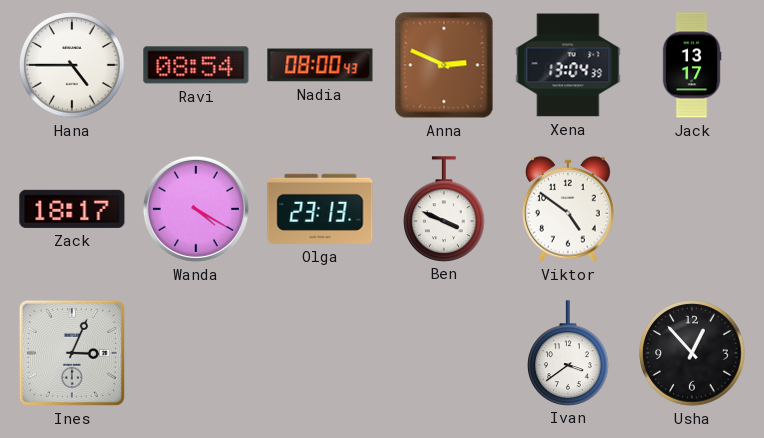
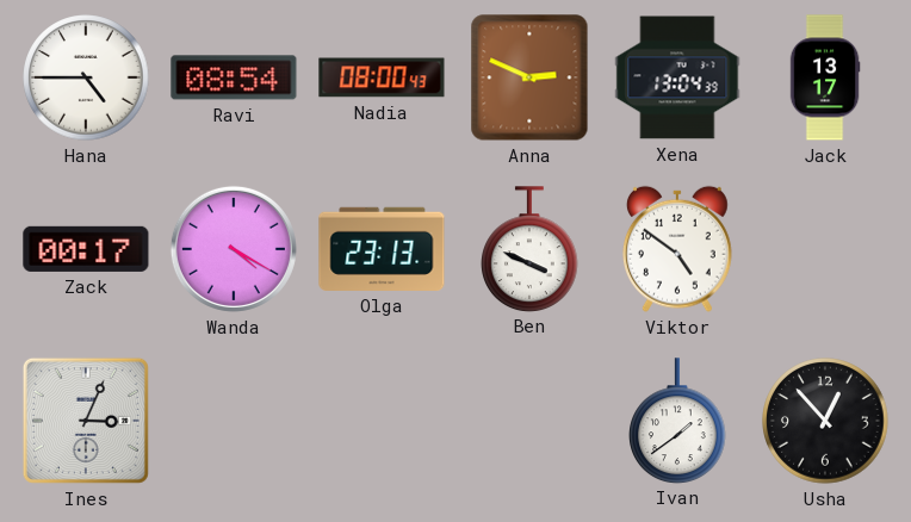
Zack: 18:17 -> 00:17
Ivan: 3:39 -> 1:39
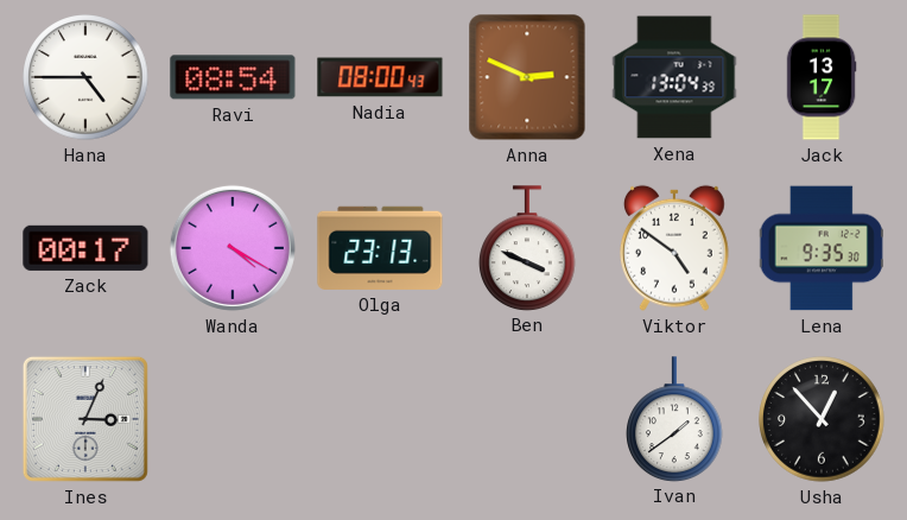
Lena: none -> 9:35
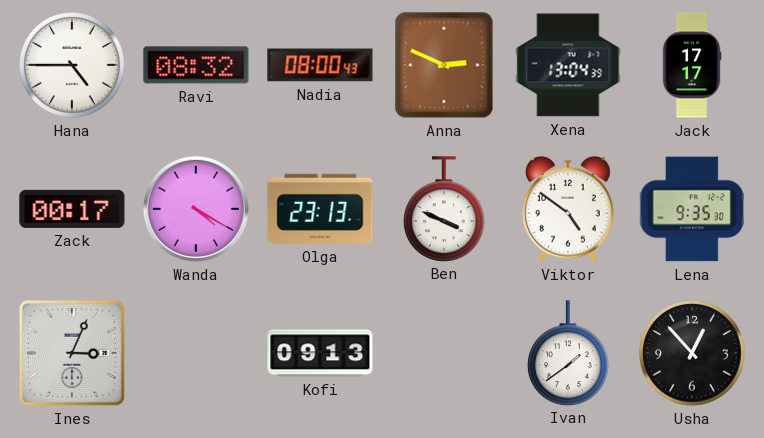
Ravi: 08:54 -> 08:32
Jack: 13:17 -> 17:17
Kofi: none -> 09:13
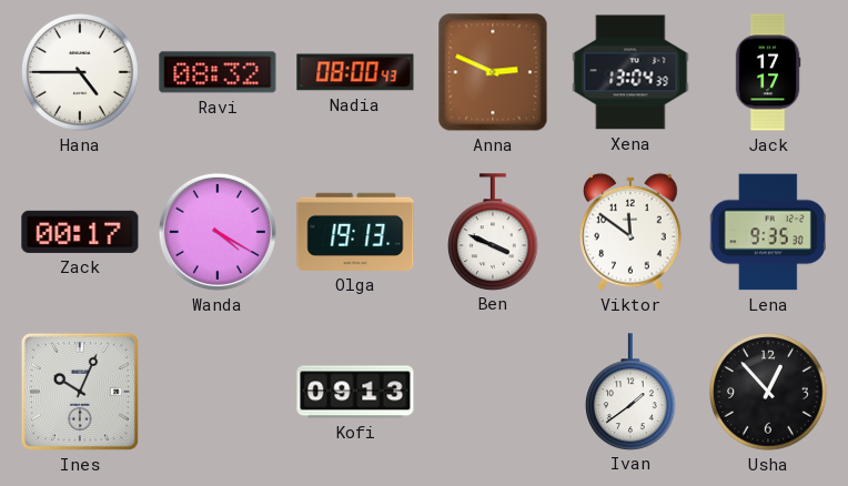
Olga: 23:13 -> 19:13
Viktor: 4:51 -> 11:51
Ines: 3:04 -> 10:04
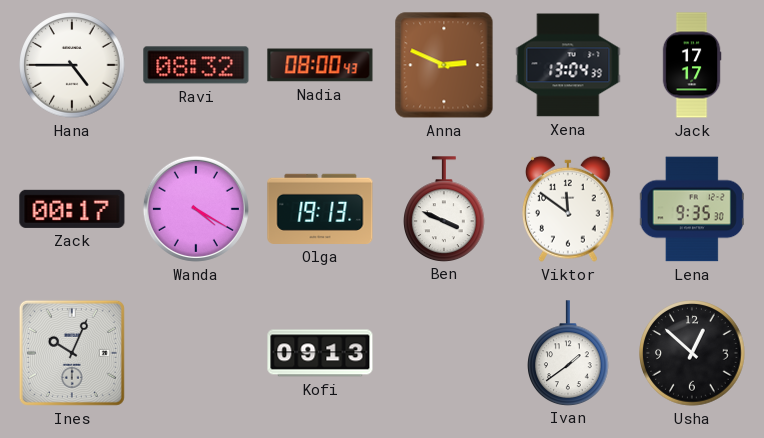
Usha: 12:53 -> 12:52
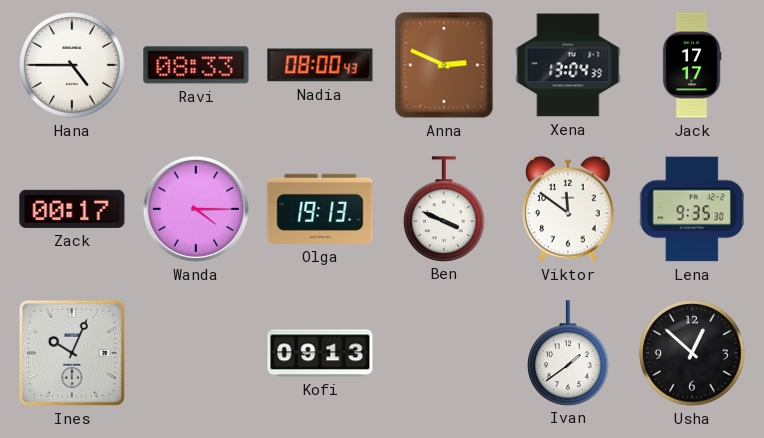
Ravi: 08:32 -> 08:33
Wanda: 4:20 -> 4:15
